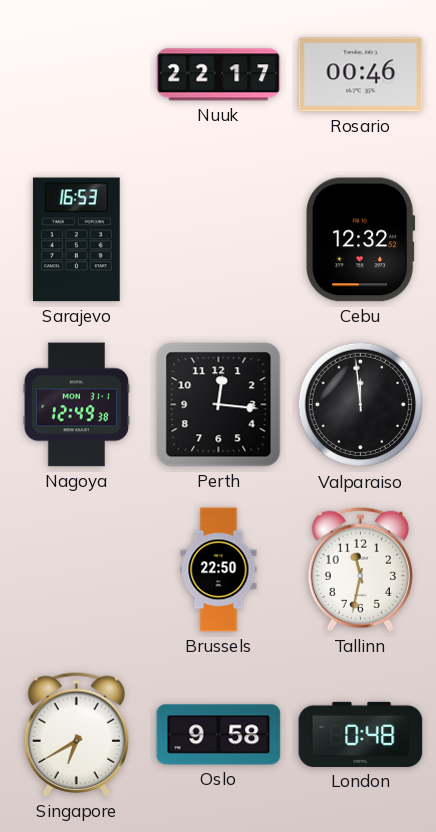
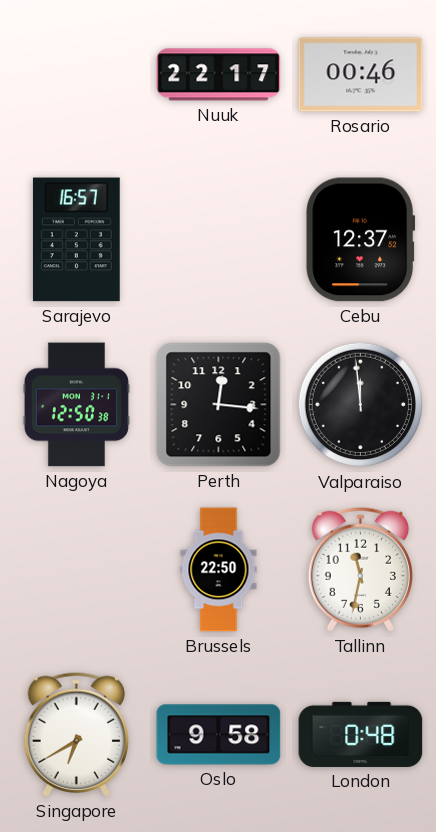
Sarajevo: 16:53 -> 16:57
Cebu: 12:32 -> 12:37
Nagoya: 12:49 -> 12:50
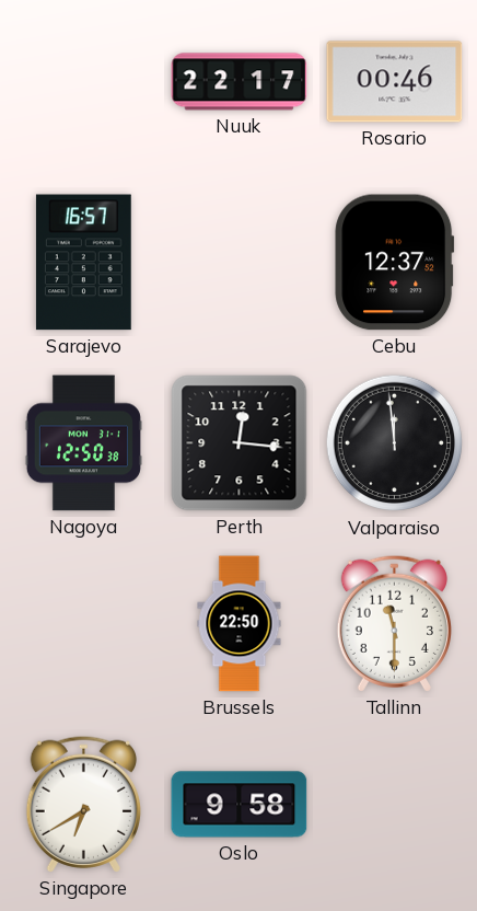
Tallinn: 11:32 -> 11:30
London: 0:48 -> none
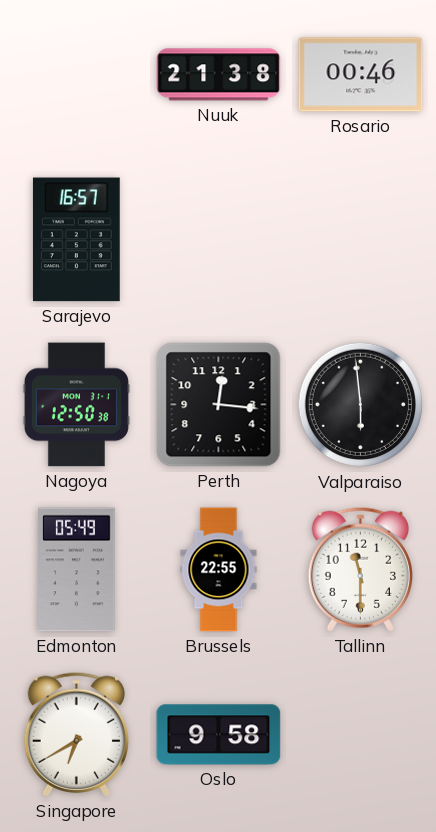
Nuuk: 22:17 -> 21:38
Cebu: 12:37 -> none
Valparaiso: 11:59 -> 5:59
Edmonton: none -> 05:49
Brussels: 22:50 -> 22:55
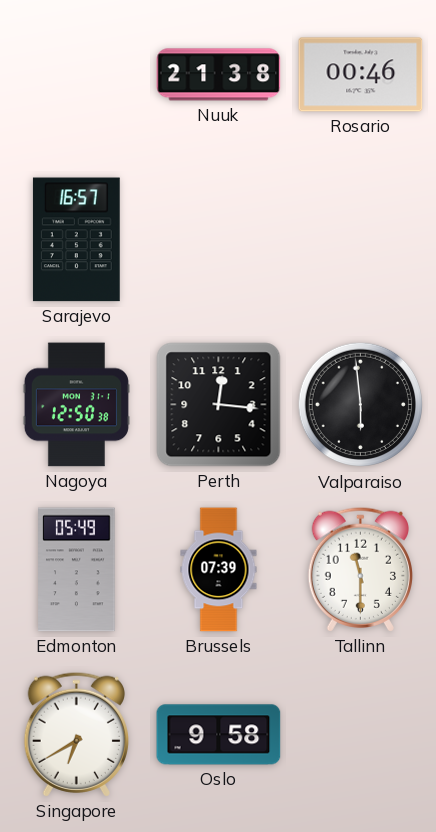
Brussels: 22:55 -> 07:39
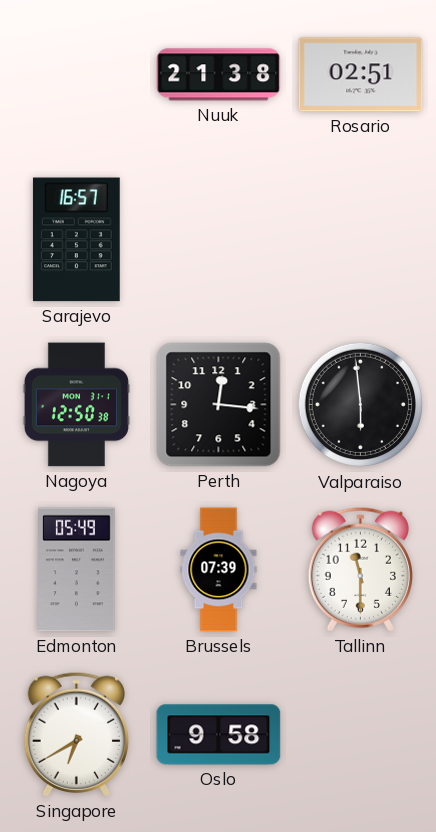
Rosario: 00:46 -> 02:51
